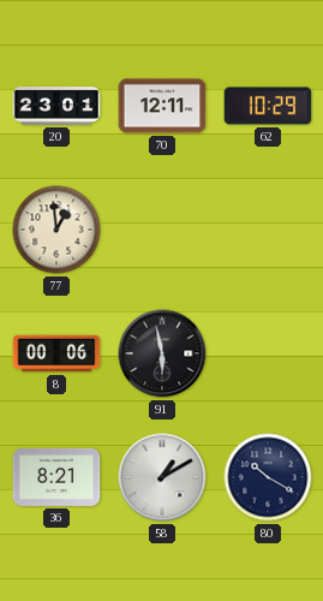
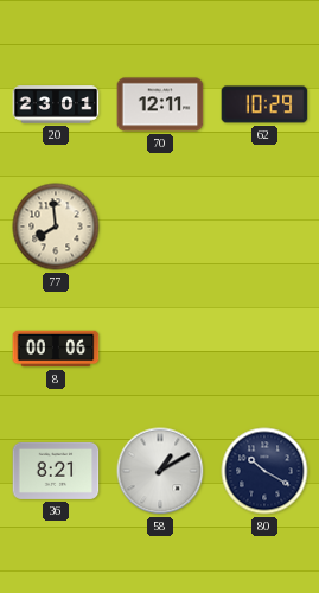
77: 12:59 -> 7:59
91: 5:58 -> none
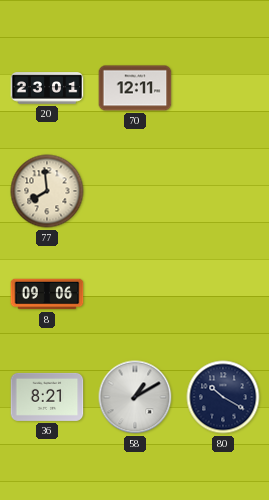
62: 10:29 -> none
8: 00:06 -> 09:06
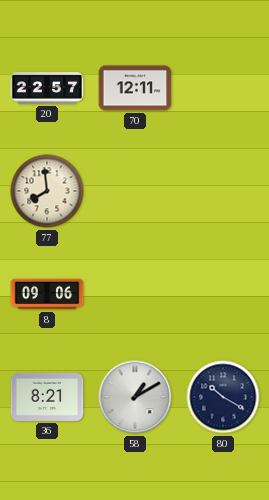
20: 23:01 -> 22:57
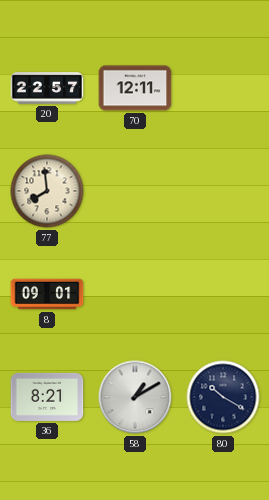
8: 09:06 -> 09:01
